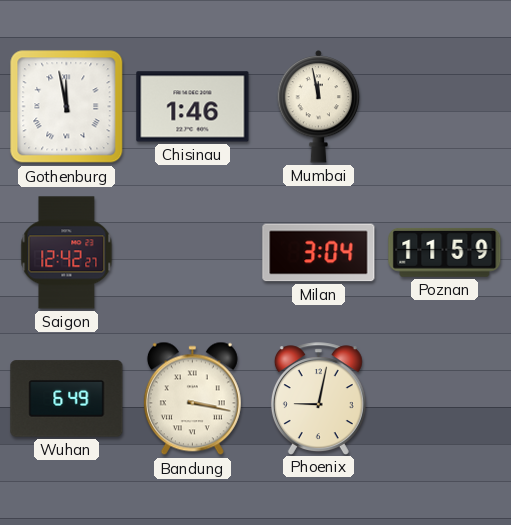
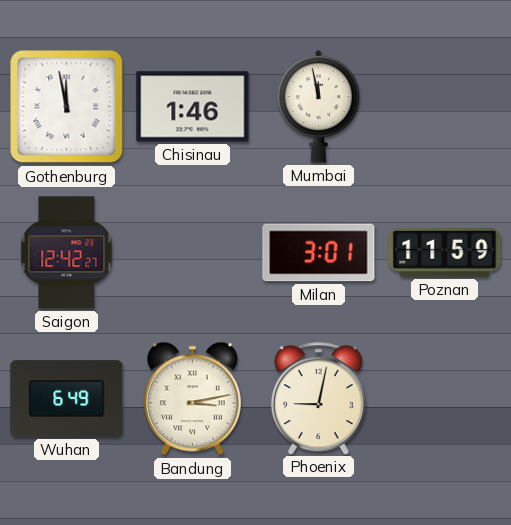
Milan: 3:04 -> 3:01
Bandung: 3:17 -> 3:13
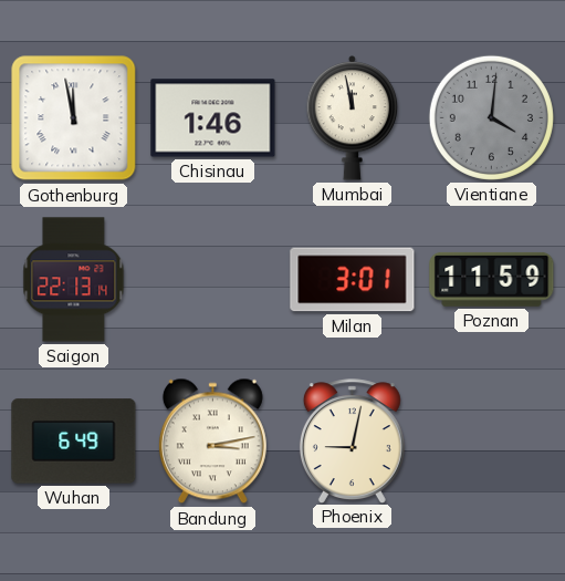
Vientiane: none -> 4:01
Saigon: 12:42 -> 22:13
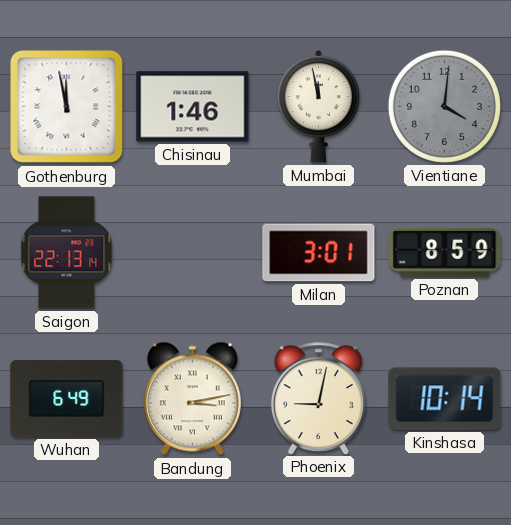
Poznan: 11:59 -> 8:59
Kinshasa: none -> 10:14
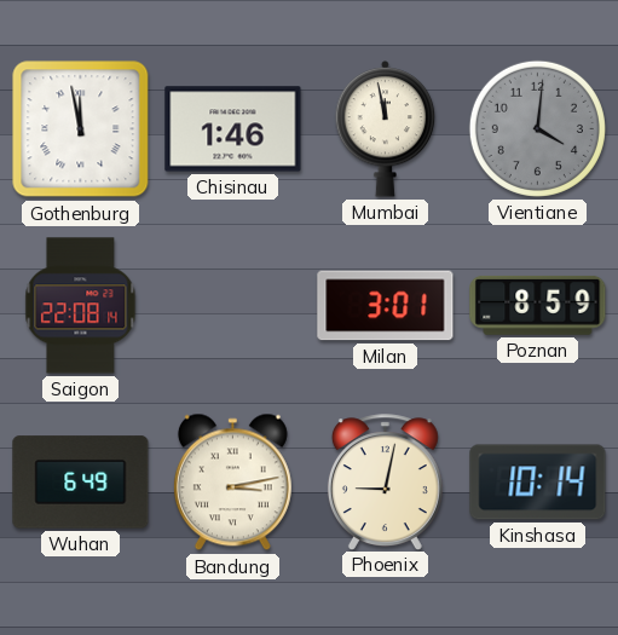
Saigon: 22:13 -> 22:08
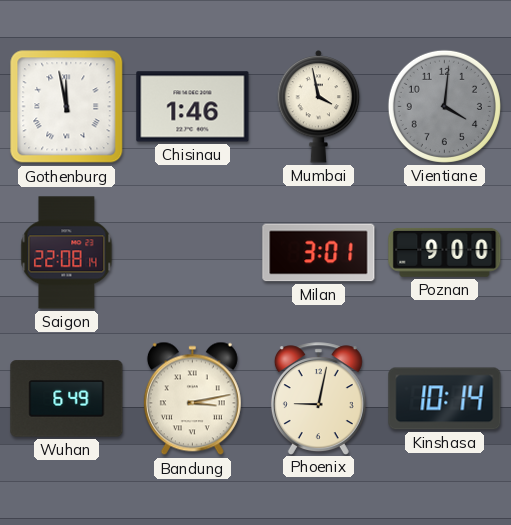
Mumbai: 11:58 -> 3:58
Poznan: 8:59 -> 9:00
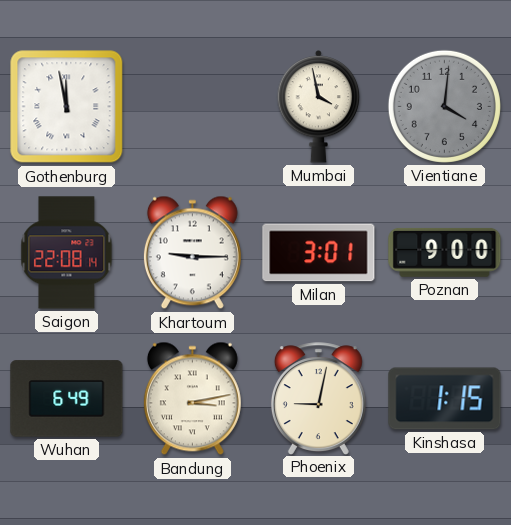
Chisinau: 1:46 -> none
Khartoum: none -> 9:15
Kinshasa: 10:14 -> 1:15
